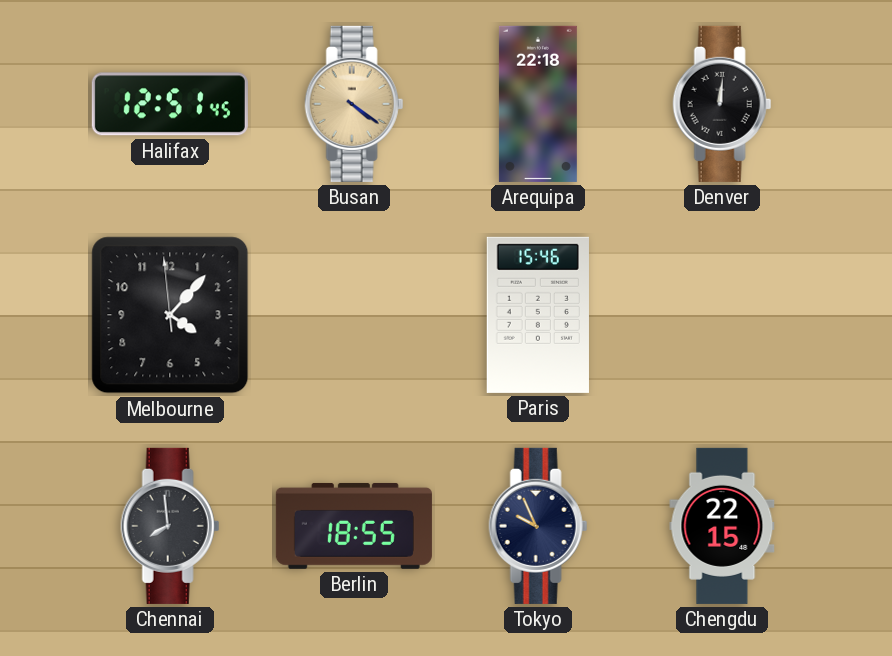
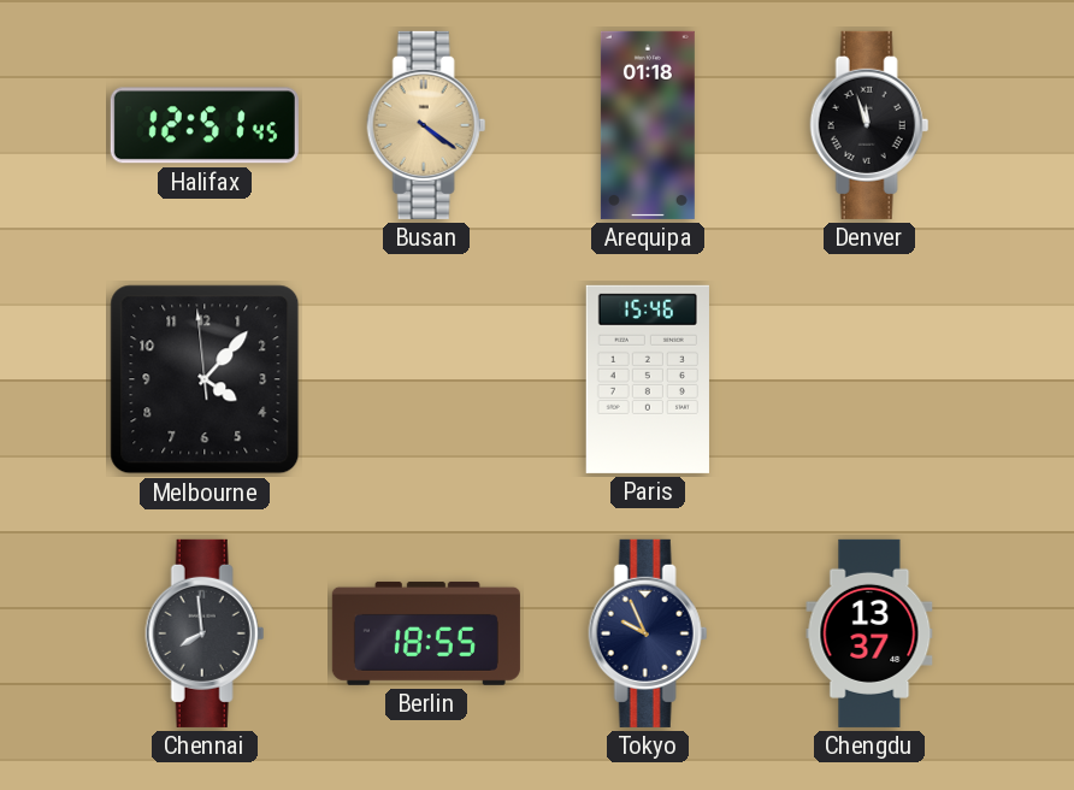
Arequipa: 22:18 -> 01:18
Denver: 12:01 -> 11:57
Chengdu: 22:15 -> 13:37
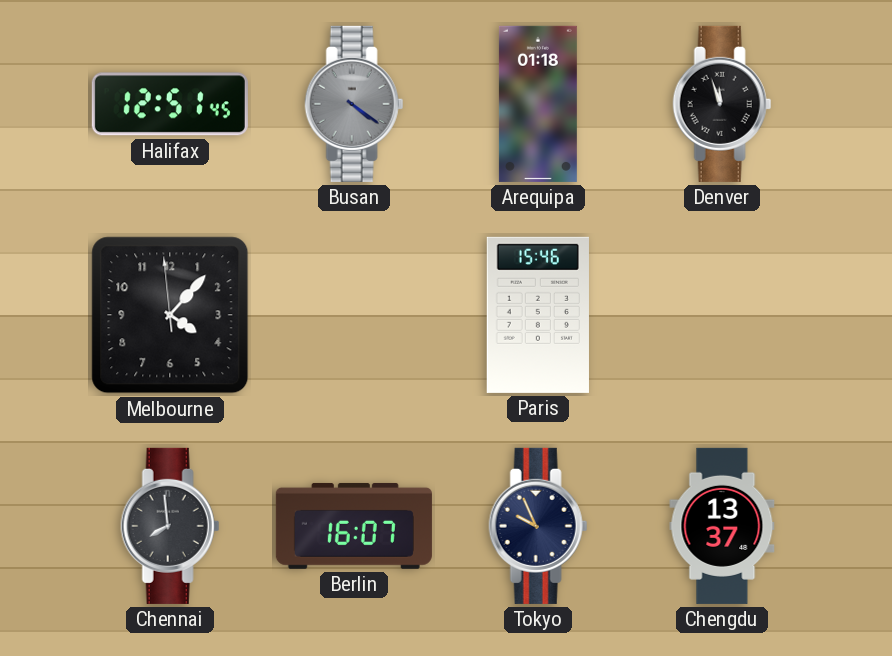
Busan dial: champagne -> grey
Berlin: 18:55 -> 16:07
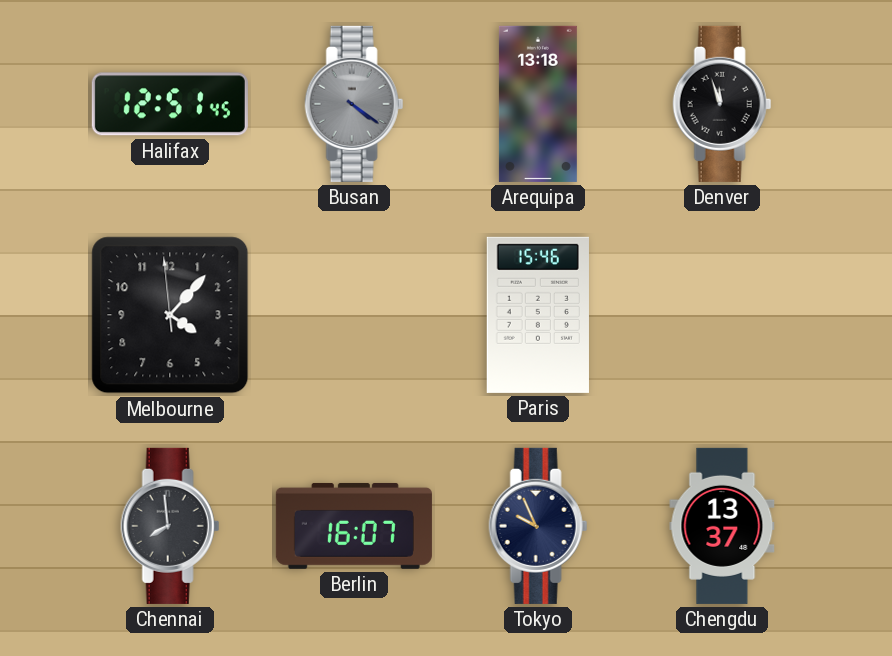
Arequipa: 01:18 -> 13:18
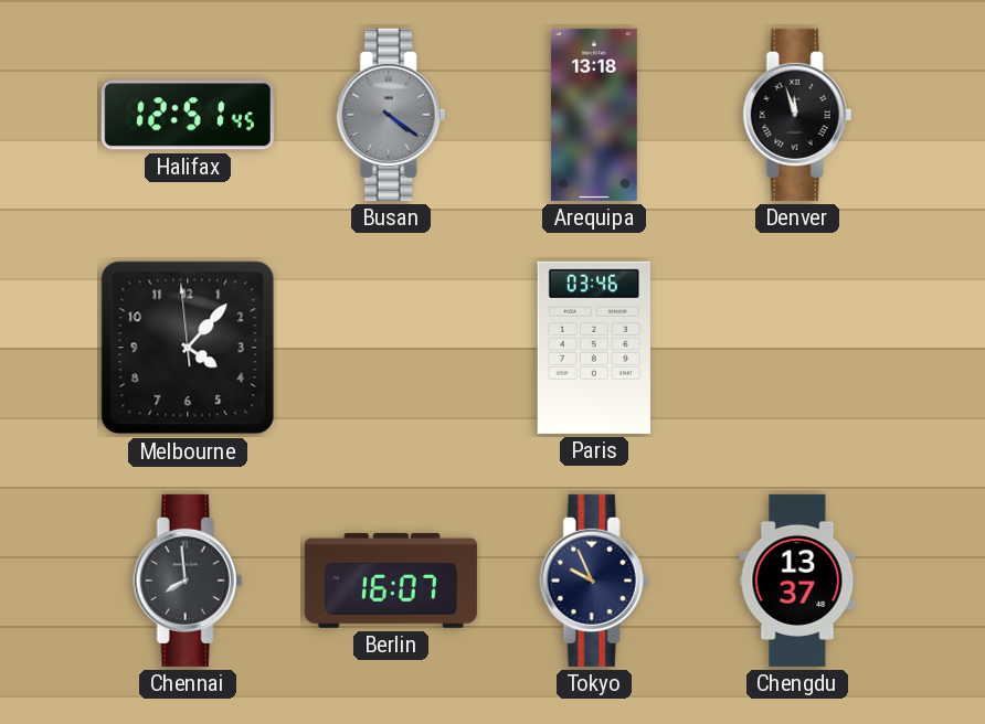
Paris: 15:46 -> 03:46
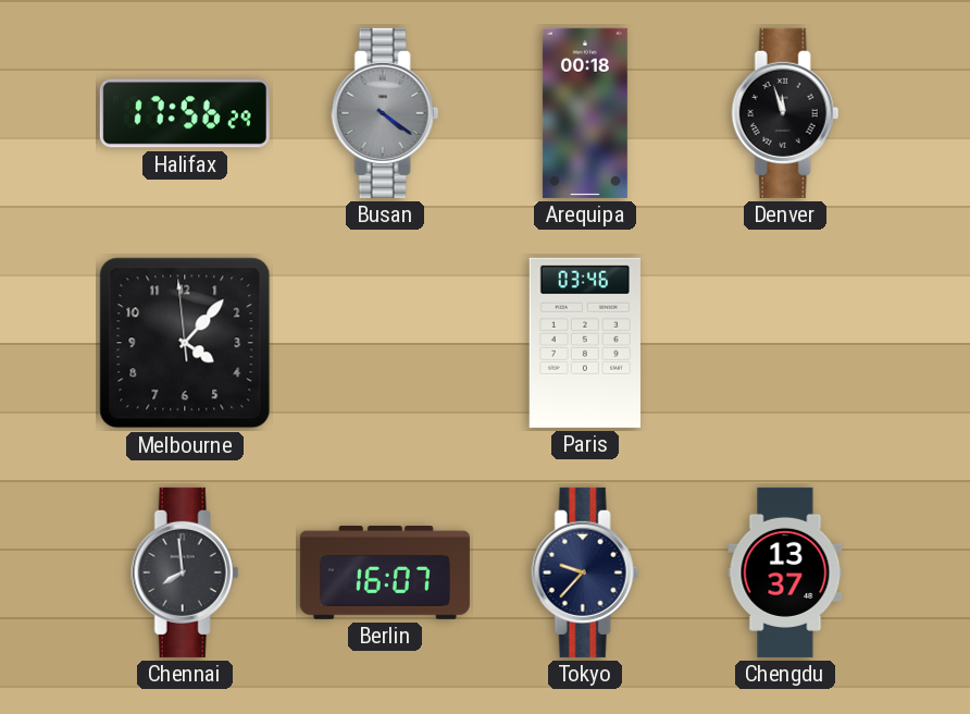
Halifax: 12:51 -> 17:56
Arequipa: 13:18 -> 00:18
Tokyo: 9:56 -> 9:37
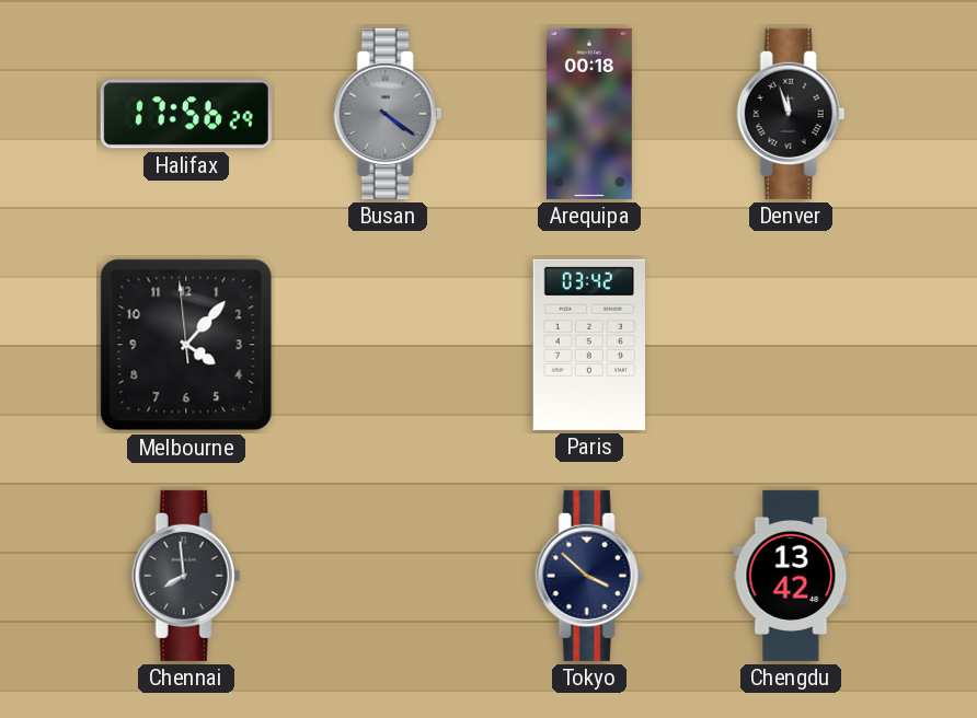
Paris: 03:46 -> 03:42
Berlin: 16:07 -> none
Tokyo: 9:37 -> 3:52
Chengdu: 13:37 -> 13:42
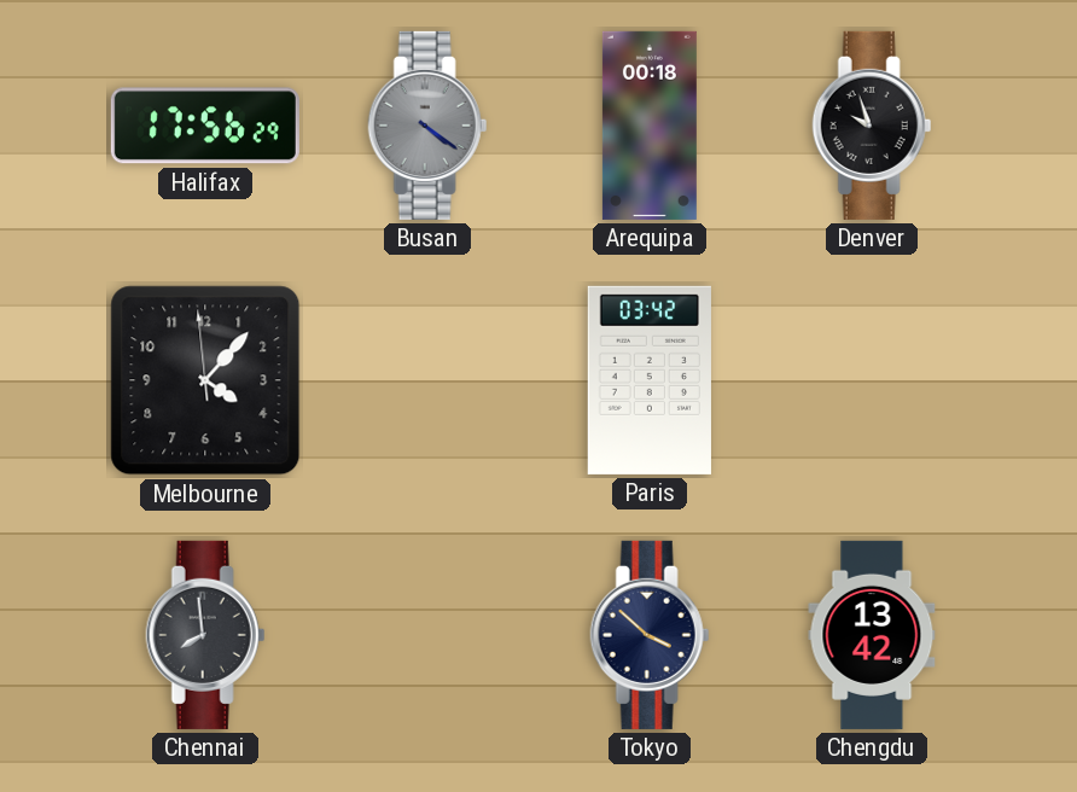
Denver: 11:57 -> 9:57
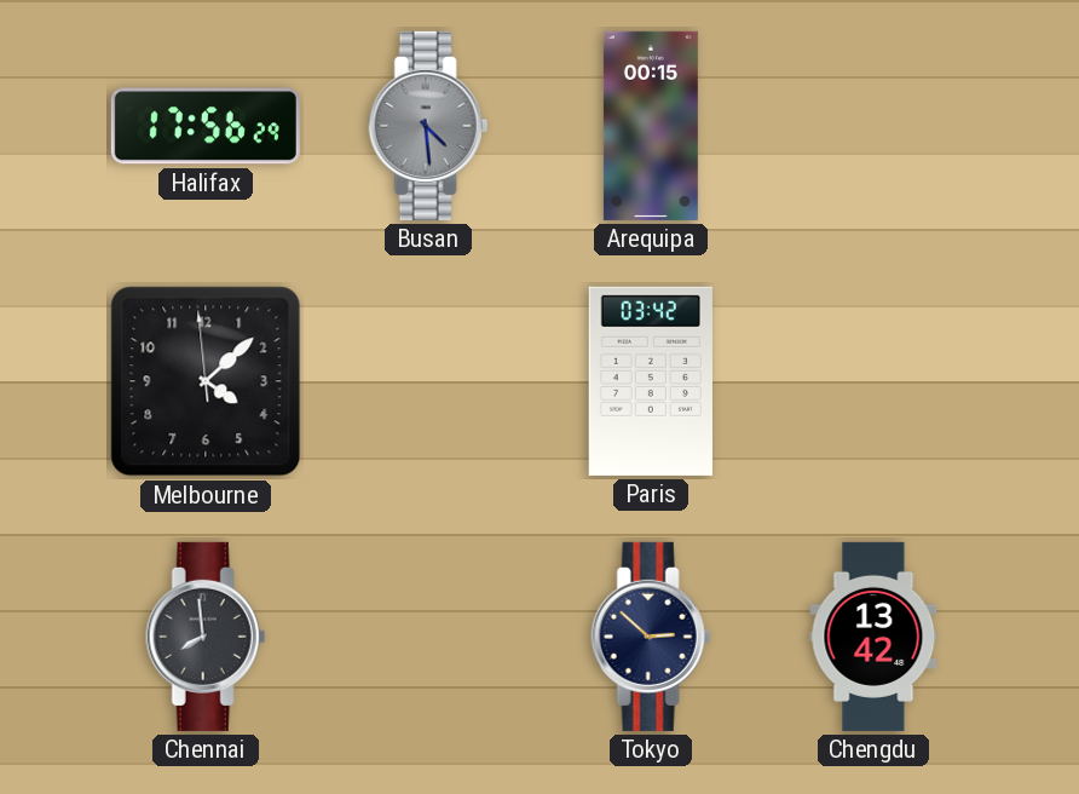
Busan: 4:21 -> 4:29
Arequipa: 00:18 -> 00:15
Denver: 9:57 -> none
Melbourne: 4:06 -> 4:07
Tokyo: 3:52 -> 2:52
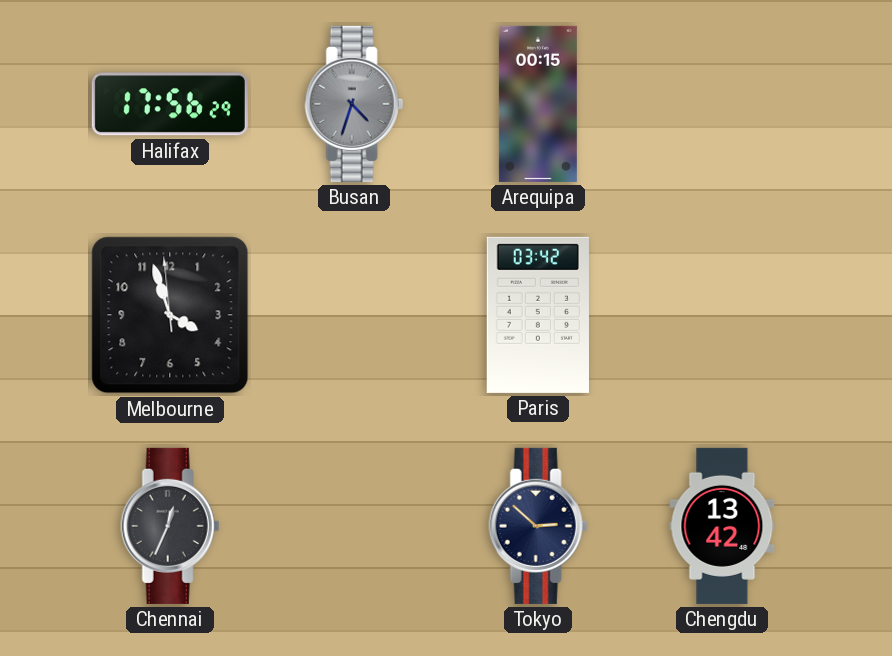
Busan: 4:29 -> 4:33
Melbourne: 4:07 -> 3:56
Chennai: 7:59 -> 12:34
